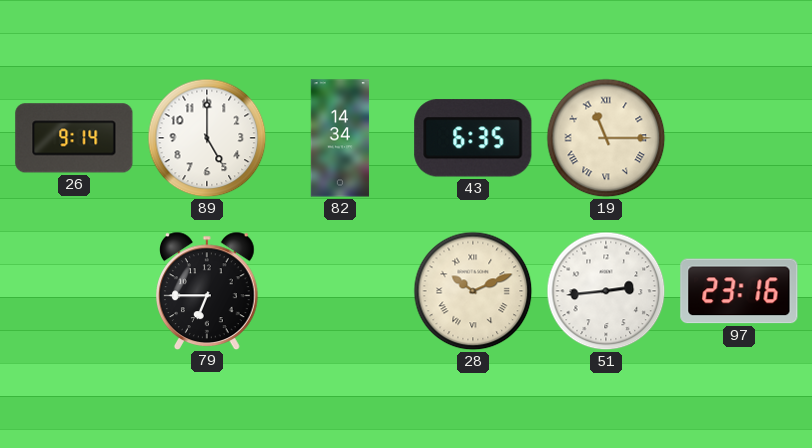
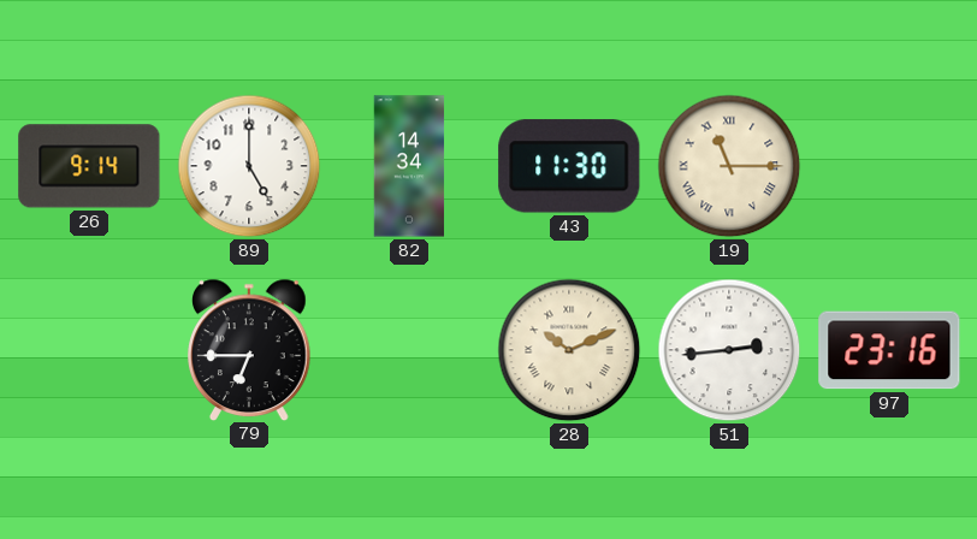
43: 6:35 -> 11:30
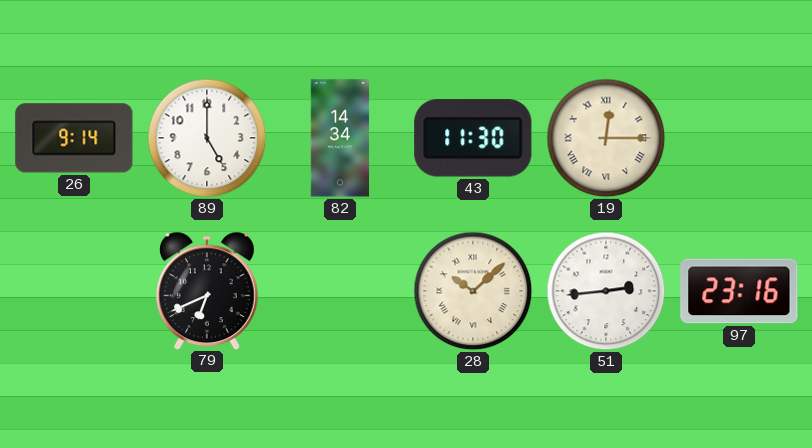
19: 11:15 -> 12:15
79: 6:45 -> 6:41
28: 10:11 -> 10:08
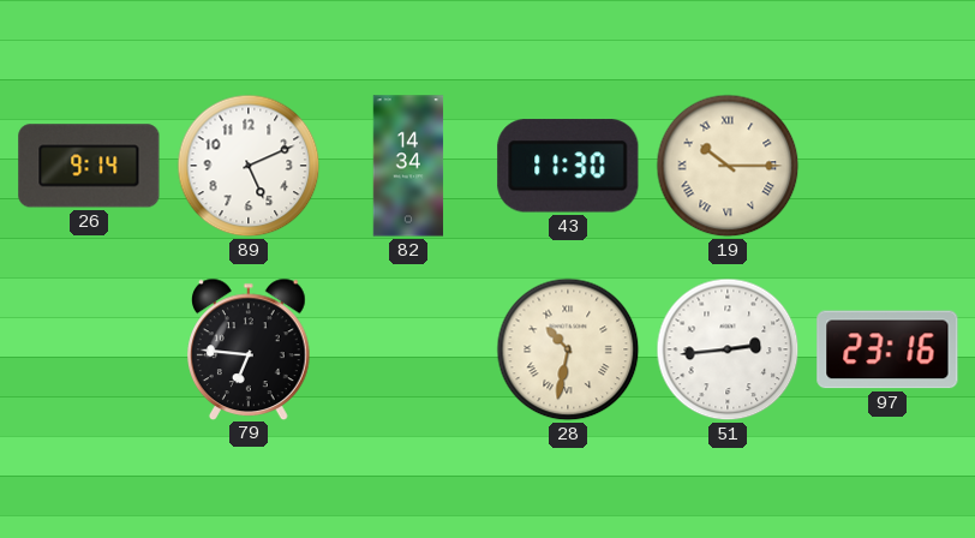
89: 5:00 -> 5:11
19: 12:15 -> 10:15
79: 6:41 -> 6:46
28: 10:08 -> 10:32
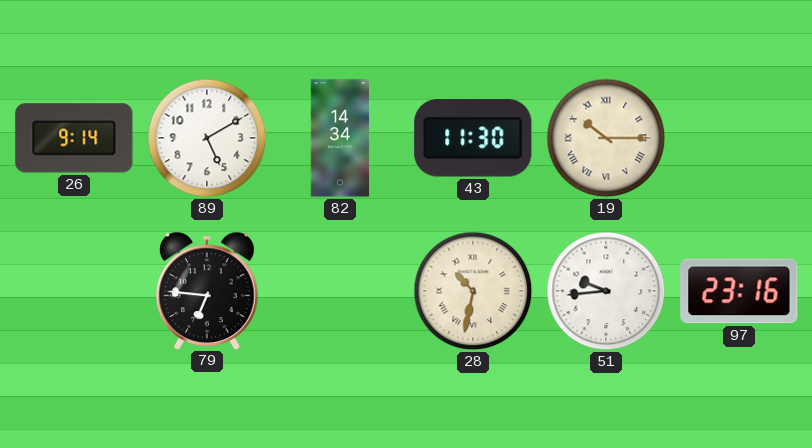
89: 5:11 -> 5:10
51: 2:44 -> 9:44
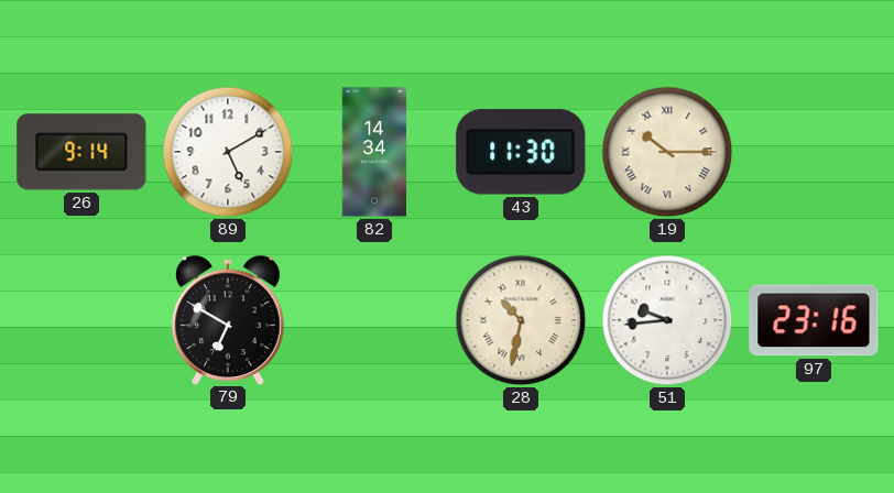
79: 6:46 -> 6:50
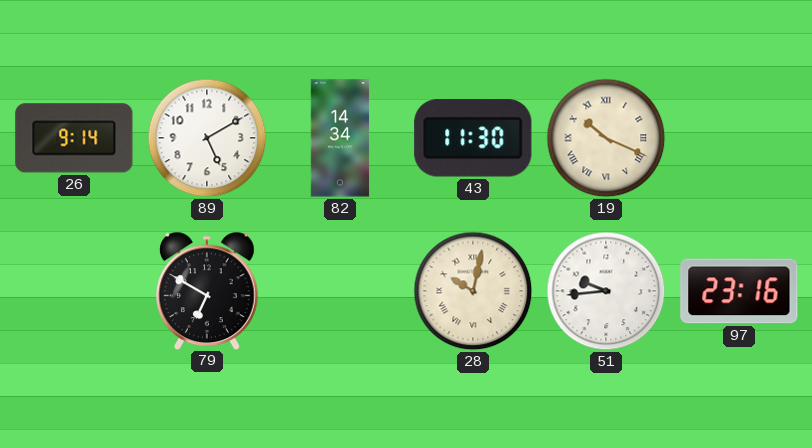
19: 10:15 -> 10:19
28: 10:32 -> 10:02
